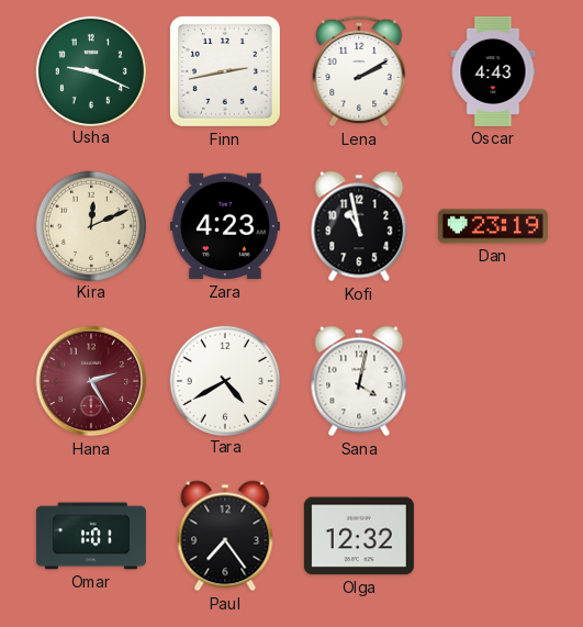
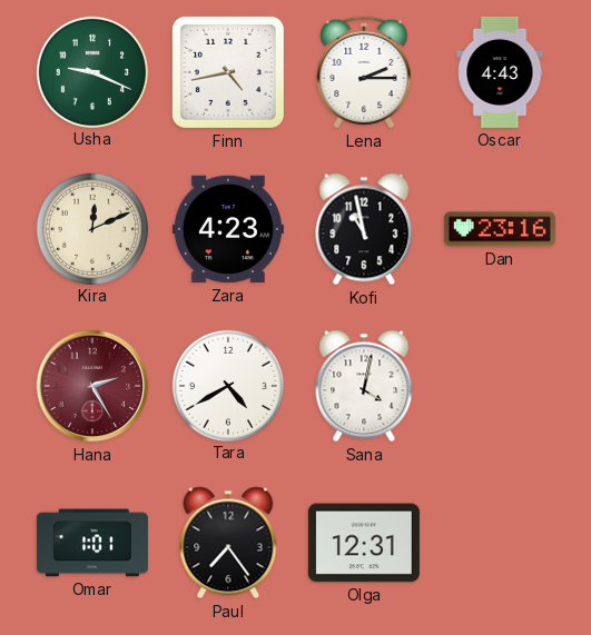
Finn: 2:43 -> 4:43
Lena: 2:10 -> 2:15
Dan: 23:19 -> 23:16
Olga: 12:32 -> 12:31
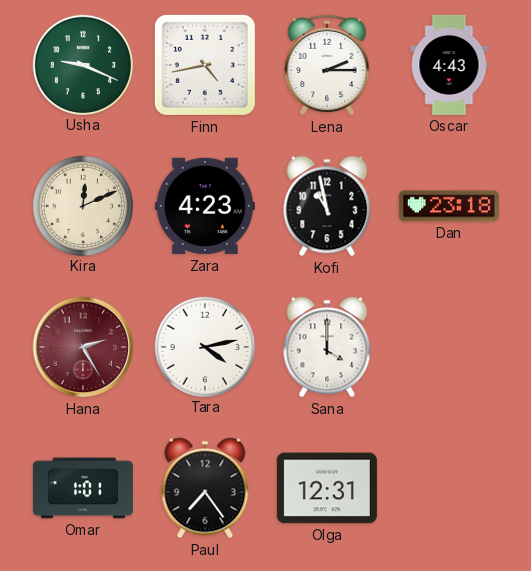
Dan: 23:16 -> 23:18
Tara: 4:40 -> 4:13
Sana: 4:02 -> 4:00
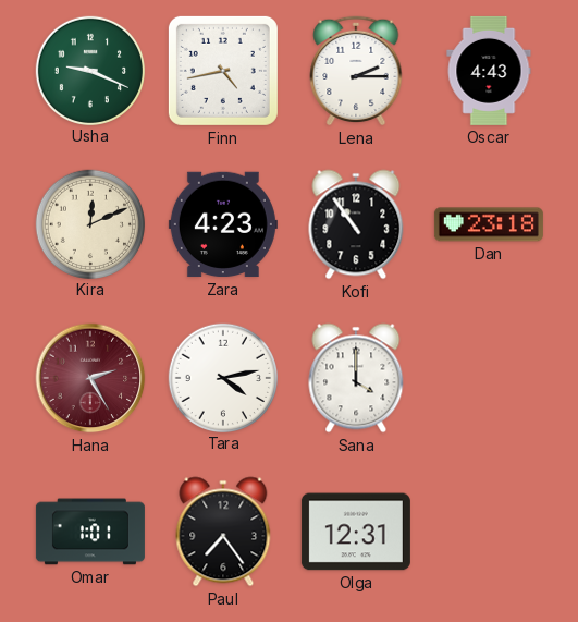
Kofi: 10:58 -> 10:54
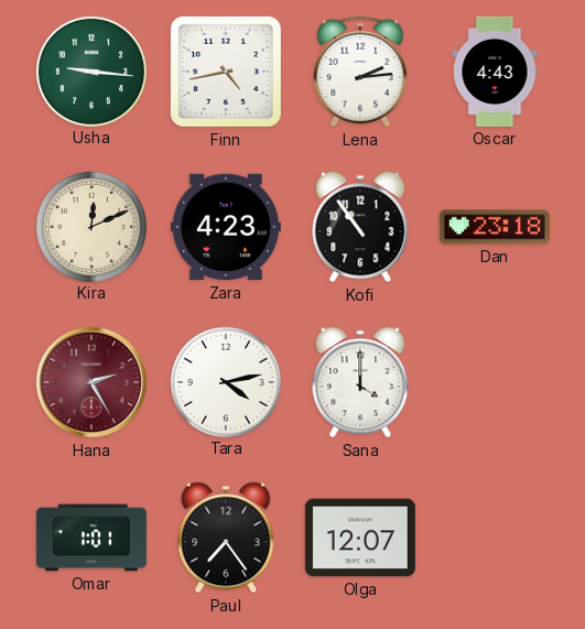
Usha: 9:19 -> 9:16
Lena: 2:15 -> 2:14
Olga: 12:31 -> 12:07
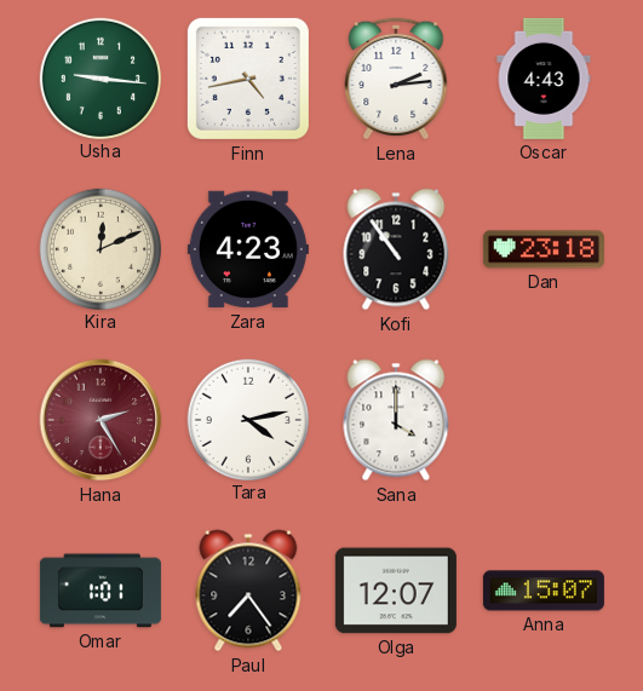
Anna: none -> 15:07
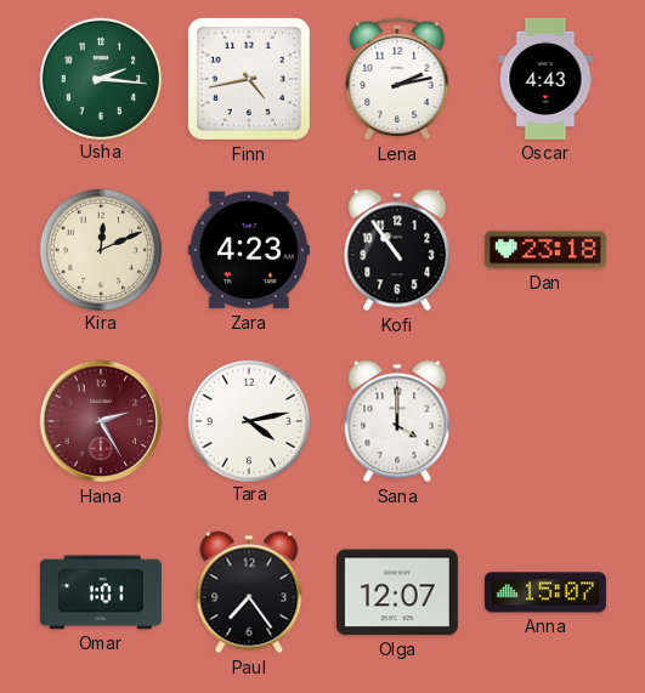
Usha: 9:16 -> 2:16
Lena: 2:14 -> 2:13
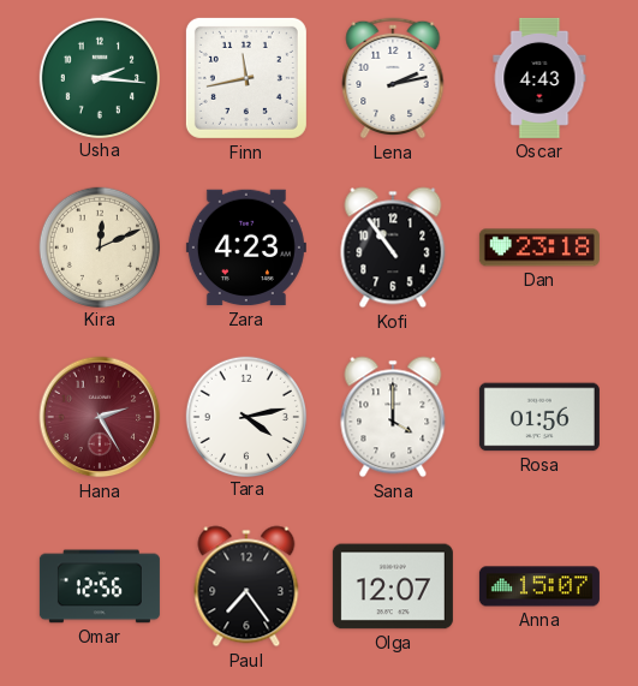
Finn: 4:43 -> 11:43
Rosa: none -> 01:56
Omar: 1:01 -> 12:56
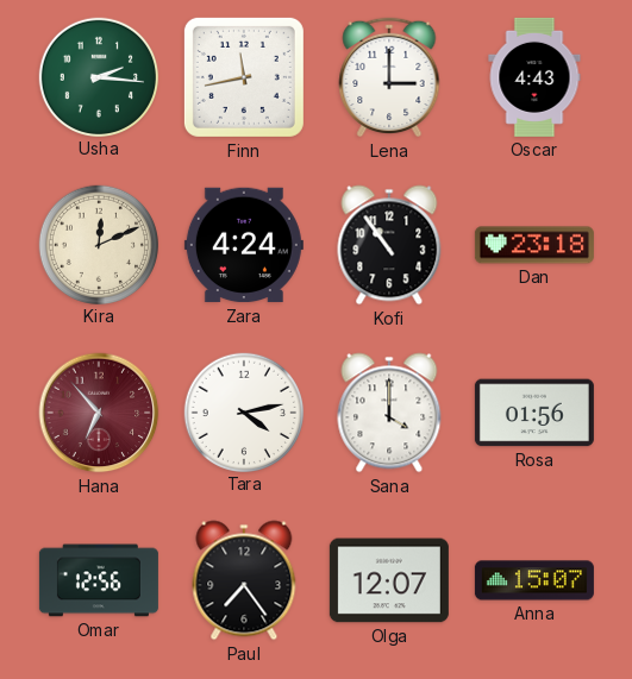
Lena: 2:13 -> 3:00
Zara: 4:23 -> 4:24
Hana: 2:25 -> 6:53
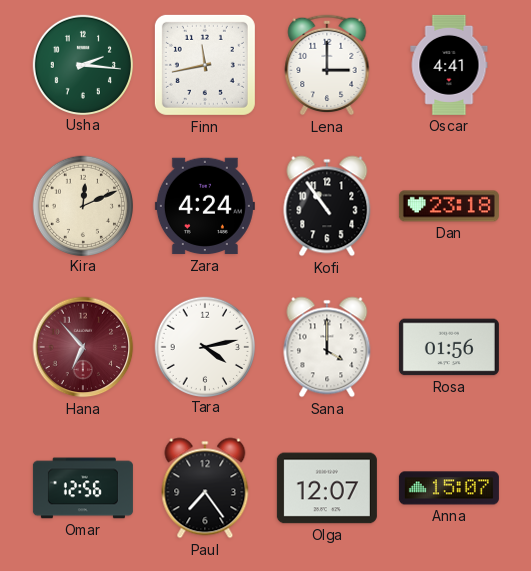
Oscar: 4:43 -> 4:41
